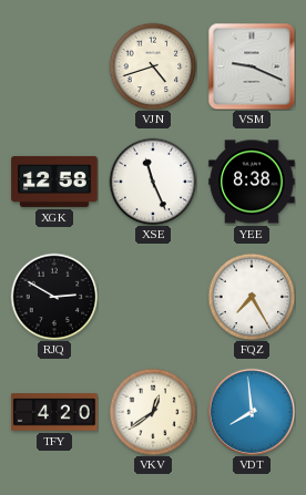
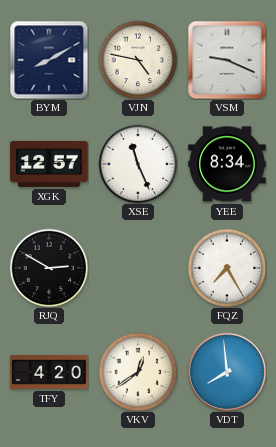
BYM: none -> 8:10
VJN: 4:42 -> 4:47
XGK: 12:58 -> 12:57
YEE: 8:38 -> 8:34
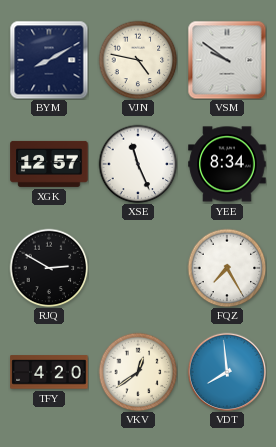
VSM: 9:19 -> 9:51
